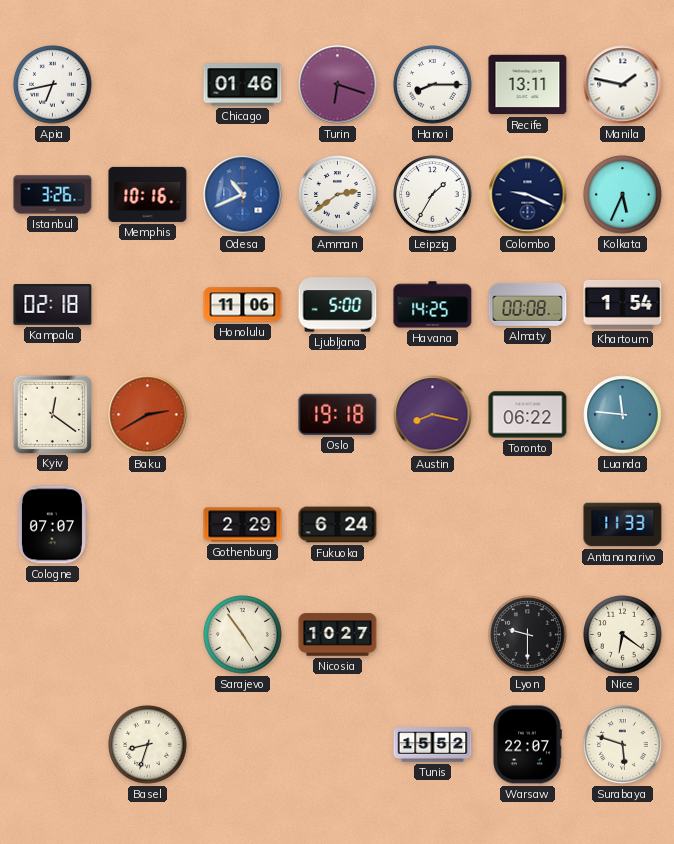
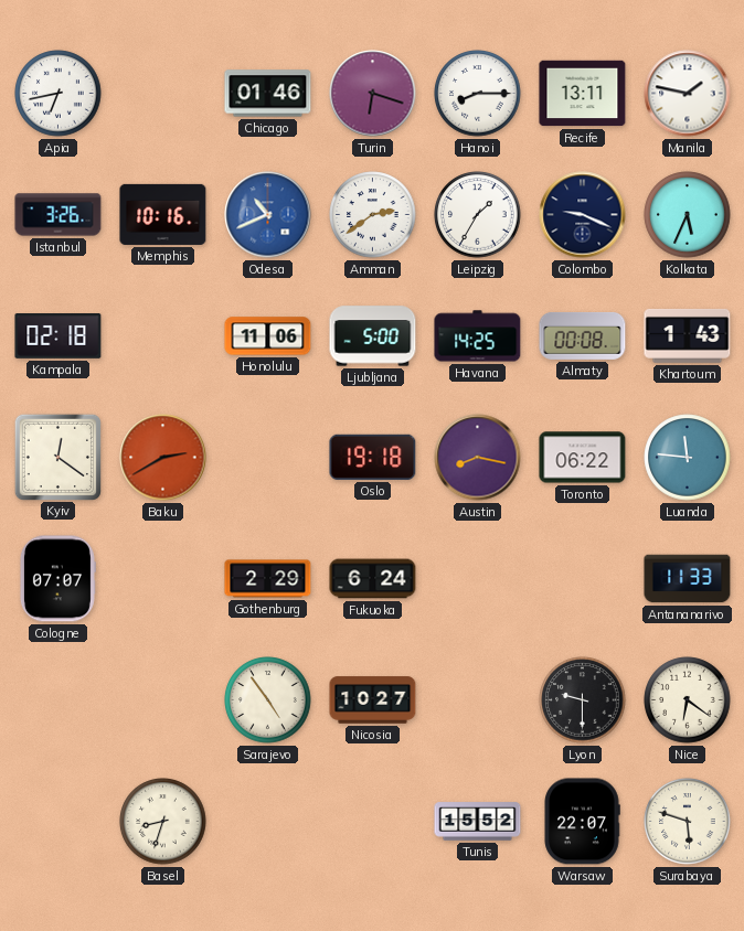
Khartoum: 1:54 -> 1:43
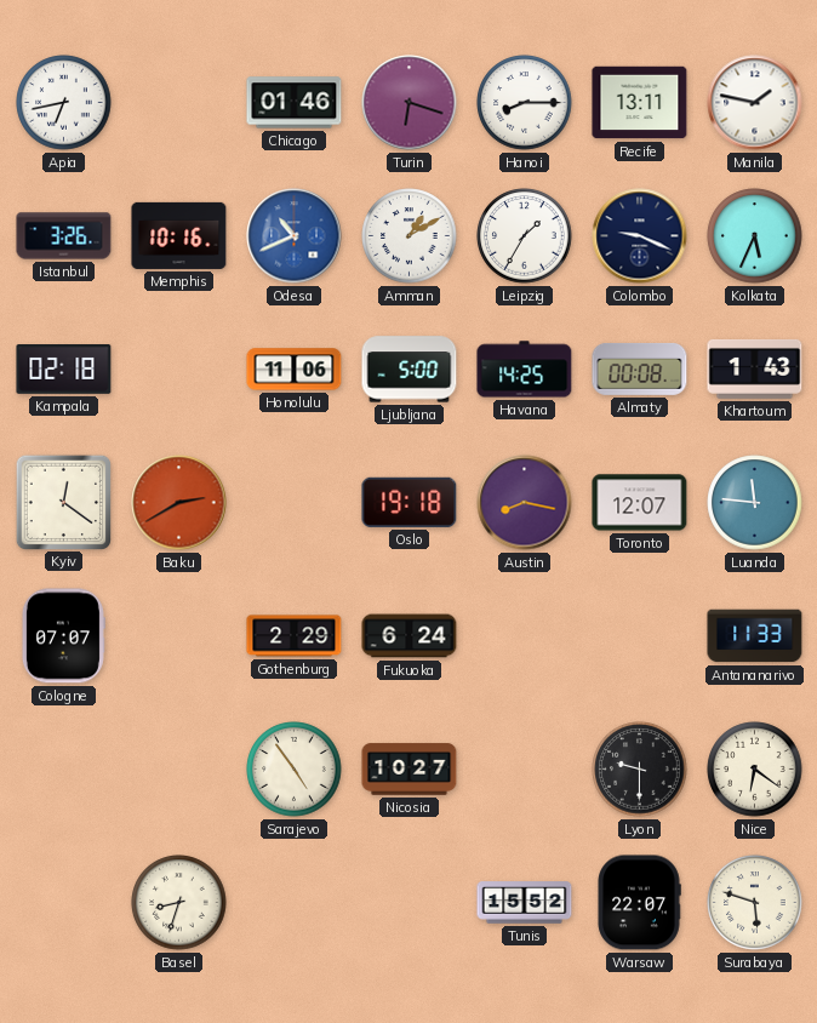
Amman: 2:39 -> 1:10
Toronto: 06:22 -> 12:07
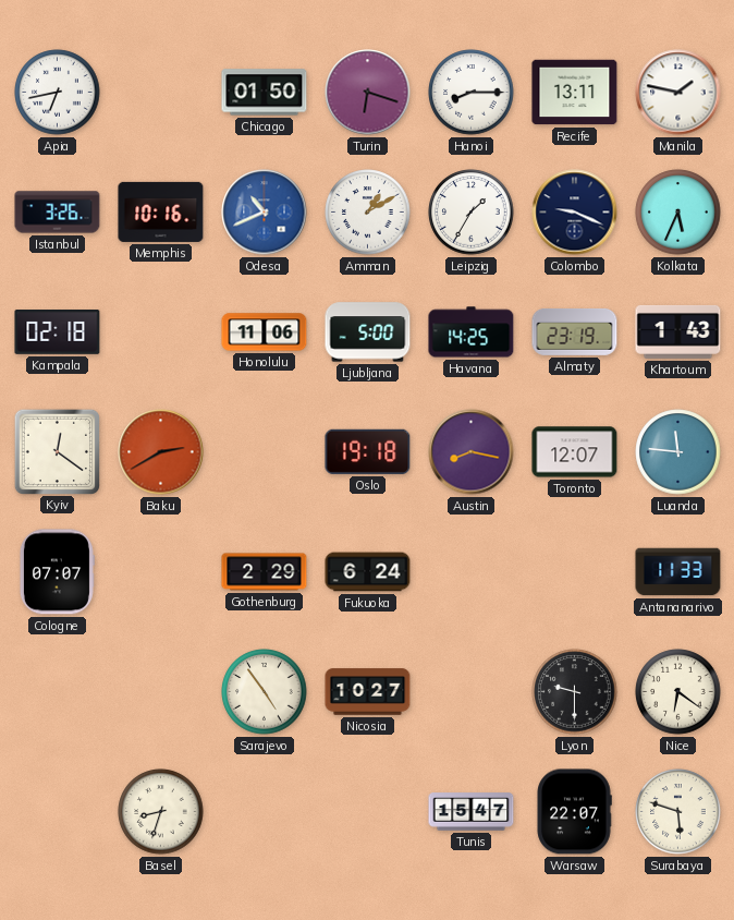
Chicago: 01:46 -> 01:50
Almaty: 00:08 -> 23:19
Tunis: 15:52 -> 15:47
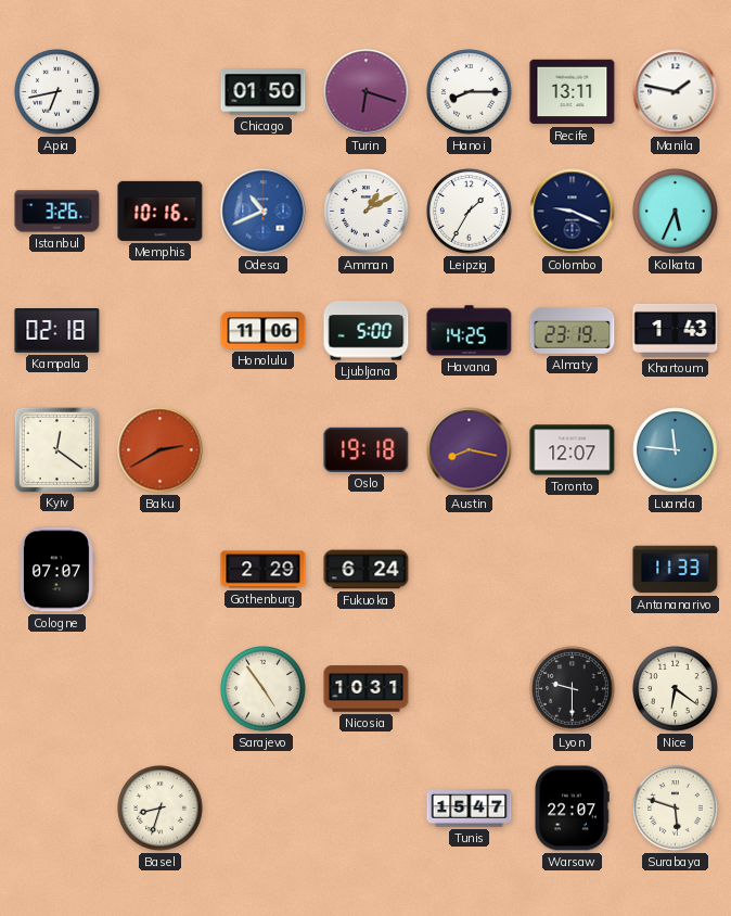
Nicosia: 10:27 -> 10:31
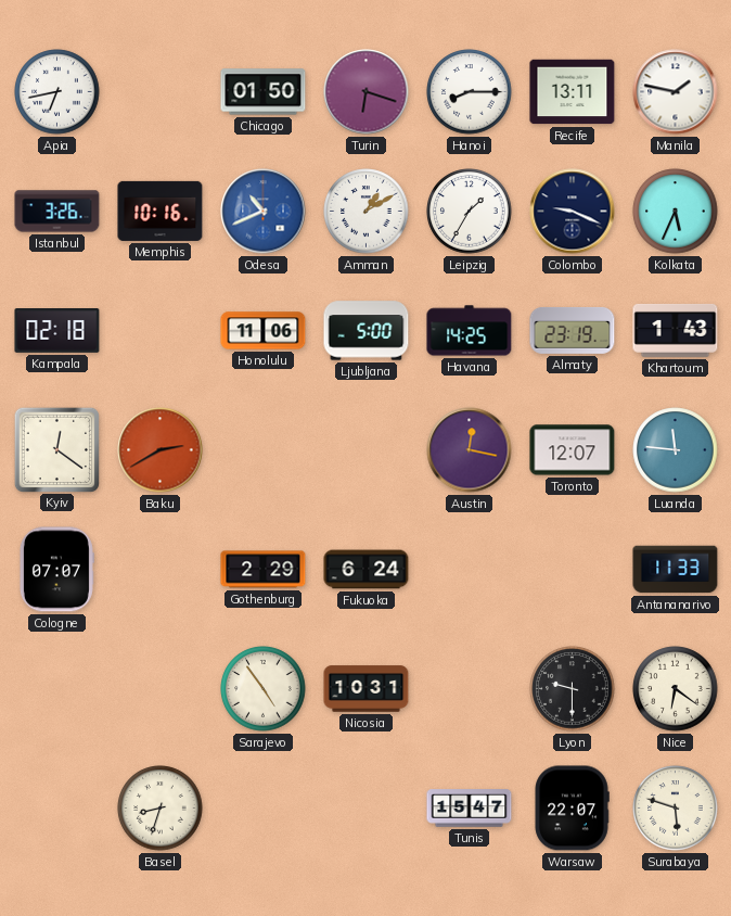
Oslo: 19:18 -> none
Austin: 8:17 -> 12:17
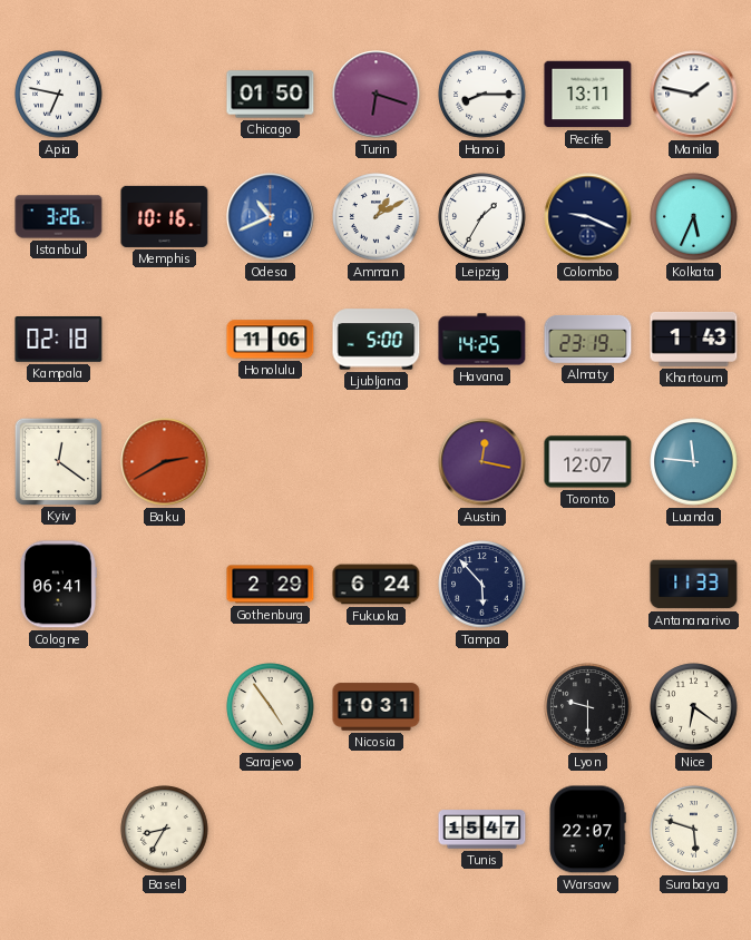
Apia: 6:43 -> 6:47
Cologne: 07:07 -> 06:41
Tampa: none -> 5:53
Basel: 8:33 -> 8:35
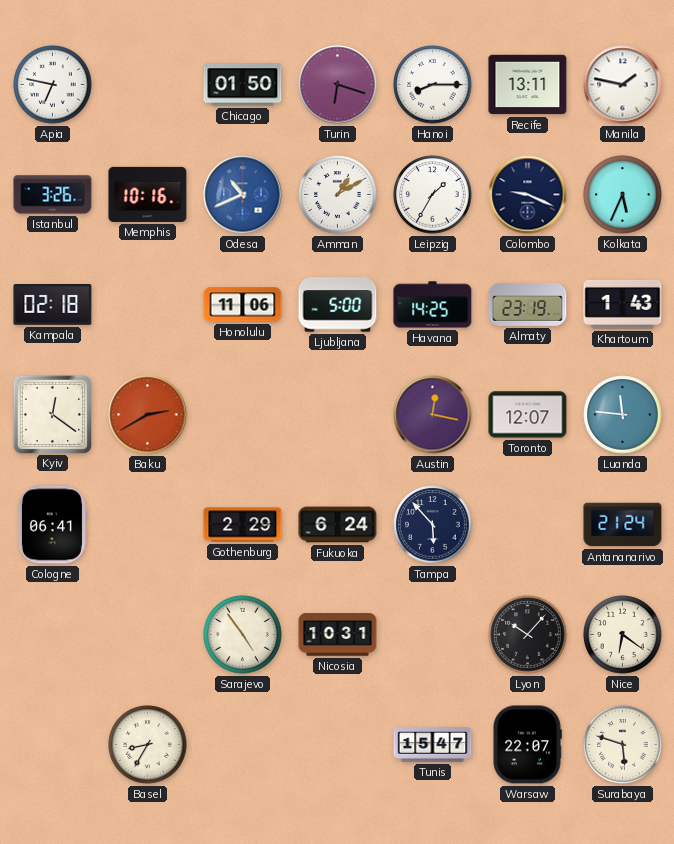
Antananarivo: 11:33 -> 21:24
Lyon: 9:30 -> 10:07
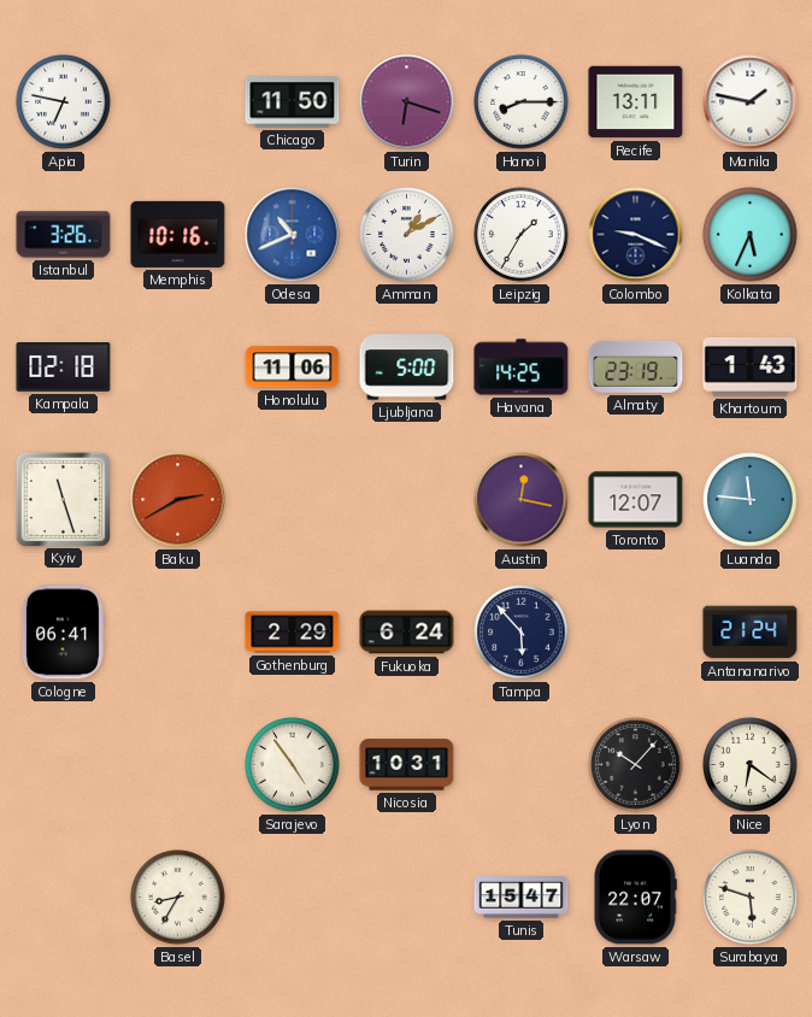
Chicago: 01:50 -> 11:50
Kyiv: 12:21 -> 11:27
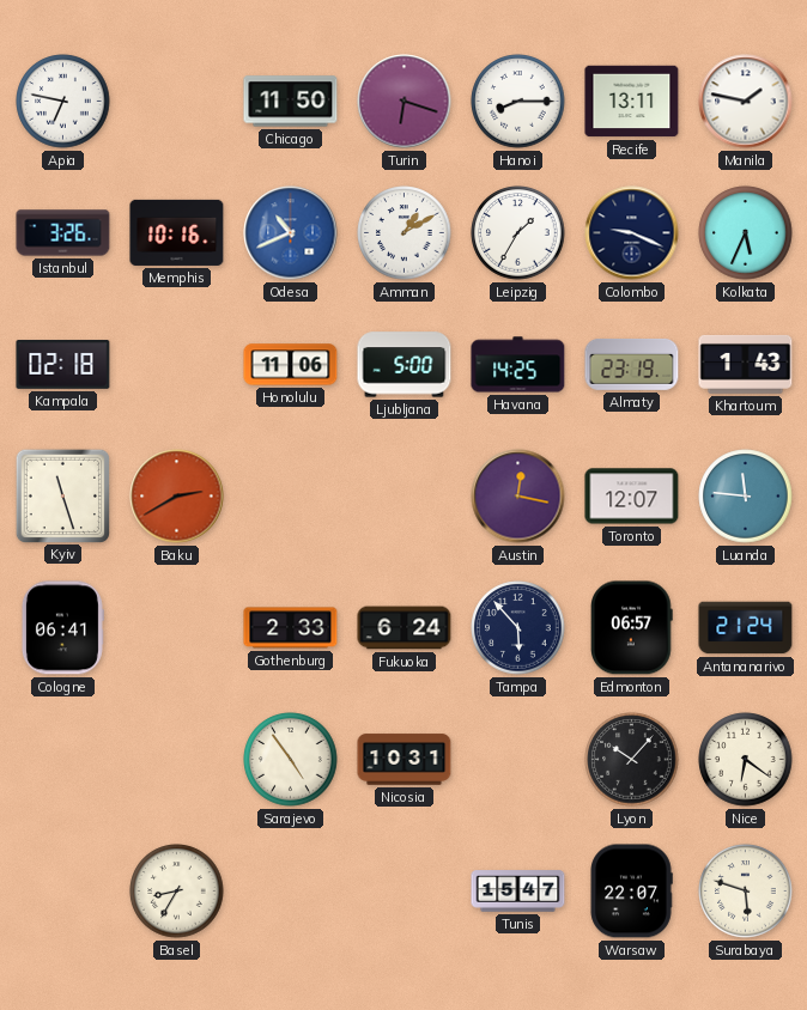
Gothenburg: 2:29 -> 2:33
Edmonton: none -> 06:57
